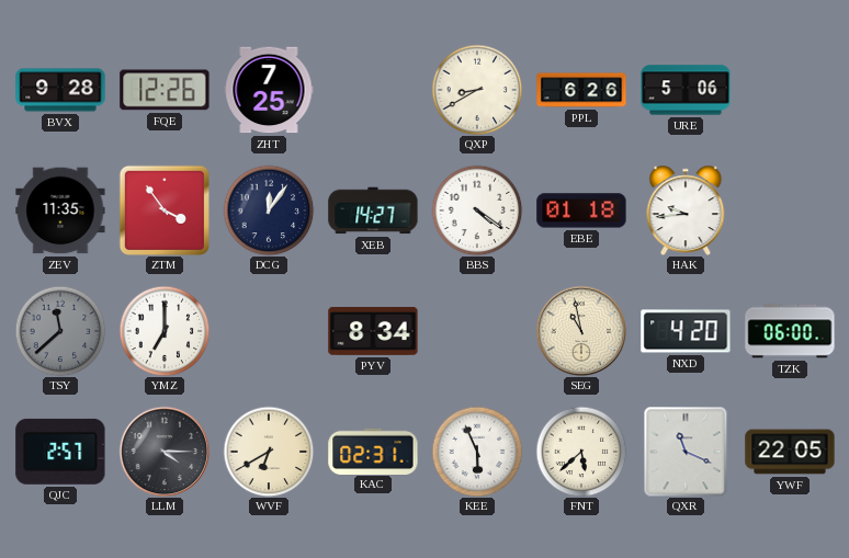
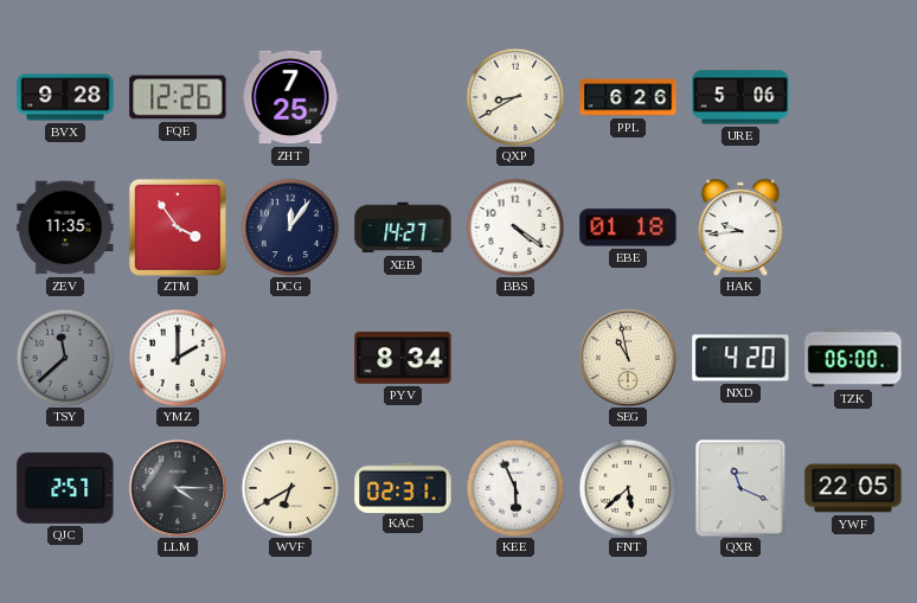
YMZ: 7:00 -> 2:00
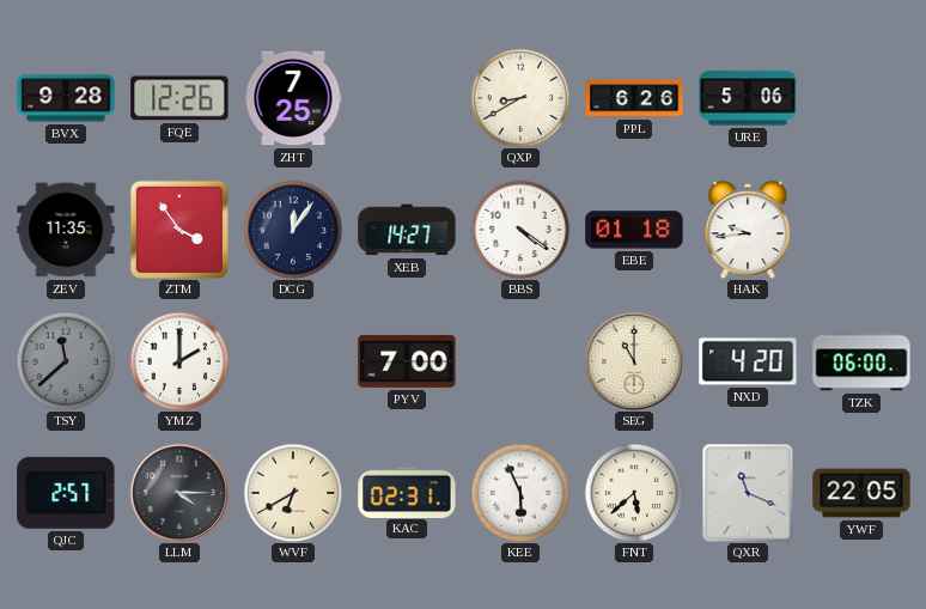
PYV: 8:34 -> 7:00
SEG: 10:58 -> 11:00
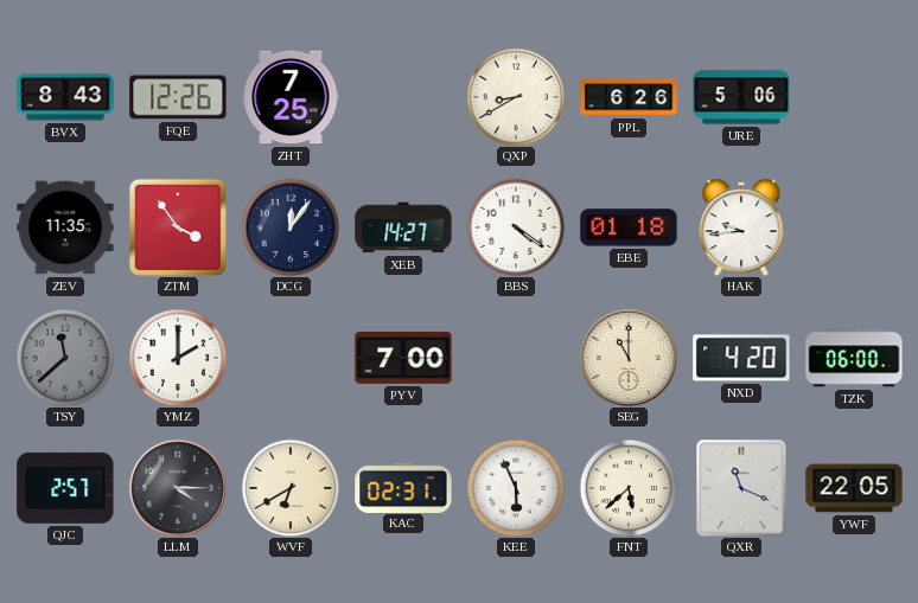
BVX: 9:28 -> 8:43
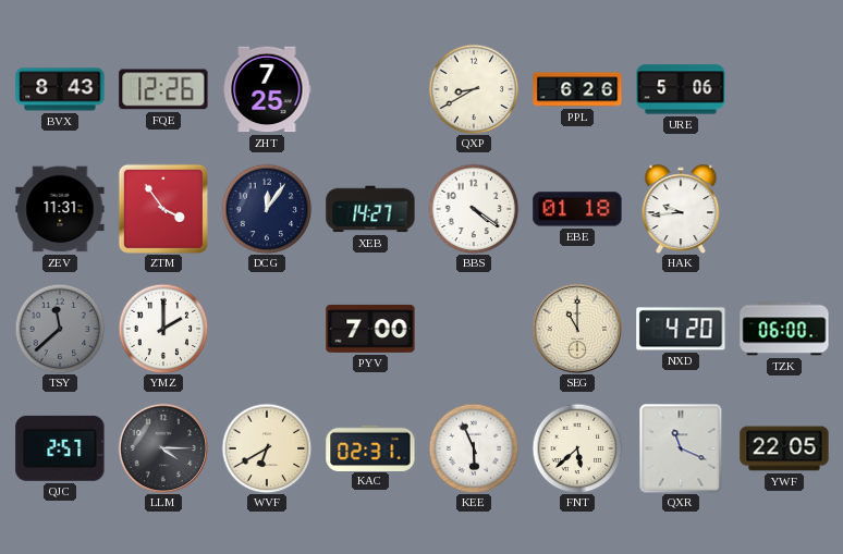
ZEV: 11:35 -> 11:31
